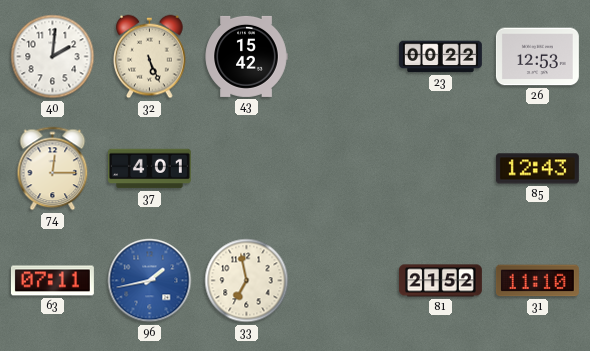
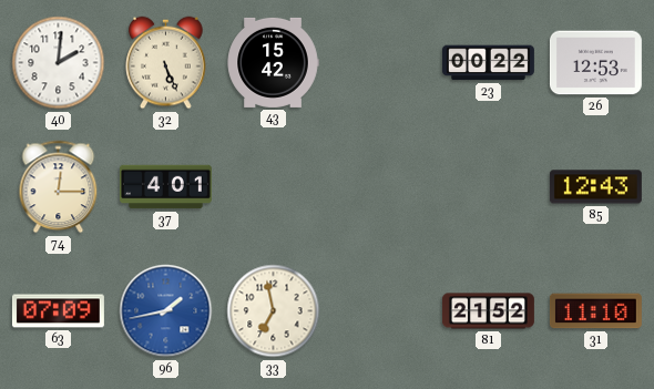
63: 07:11 -> 07:09
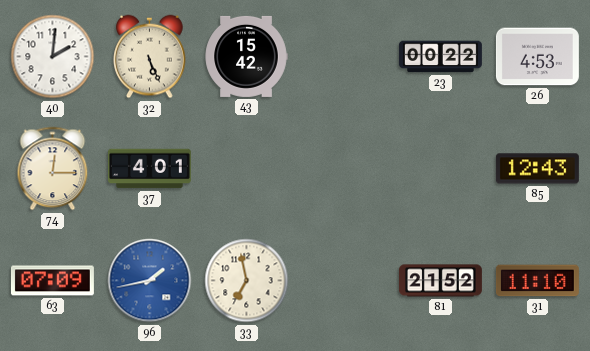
26: 12:53 -> 4:53
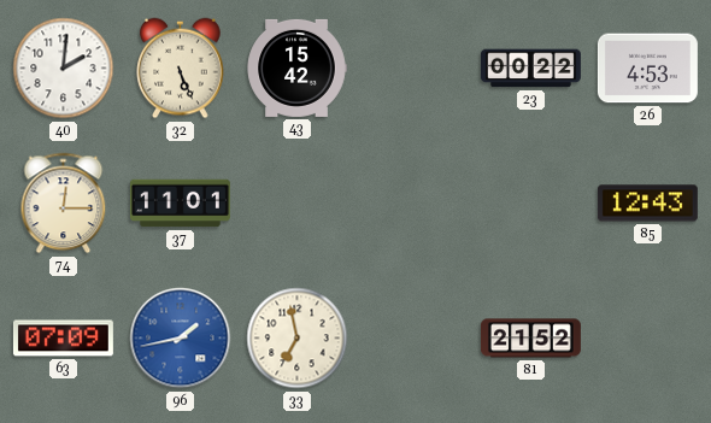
37: 4:01 -> 11:01
31: 11:10 -> none
